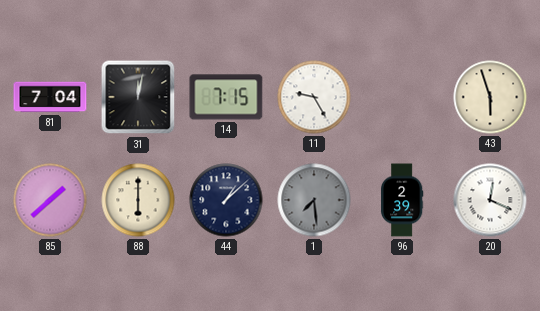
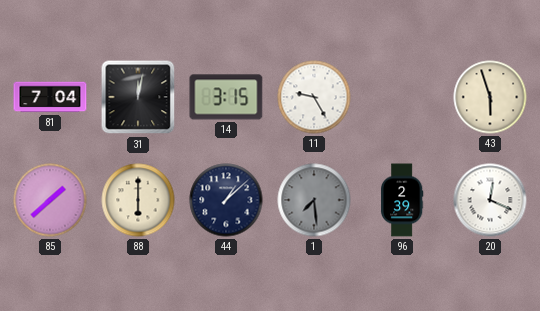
14: 7:15 -> 3:15
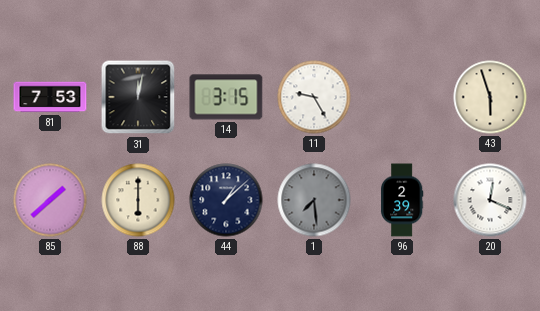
81: 7:04 -> 7:53
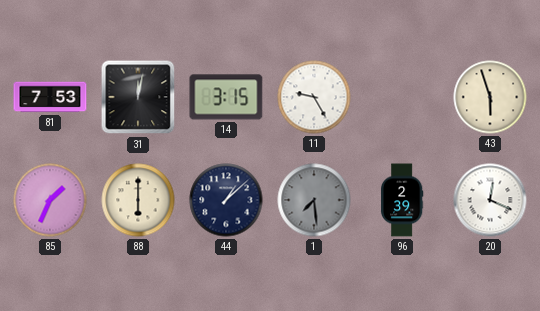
85: 1:38 -> 1:34
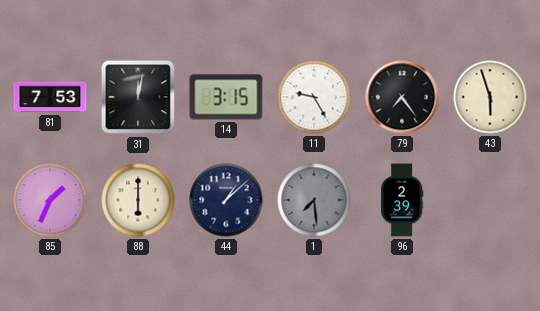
79: none -> 7:24
20: 12:19 -> none
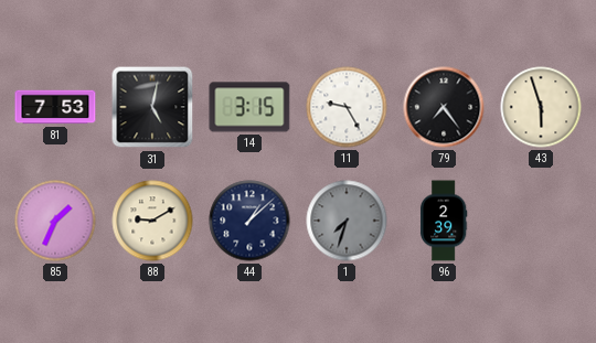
31: 12:02 -> 5:02
88: 6:00 -> 9:10
1: 7:29 -> 7:33
